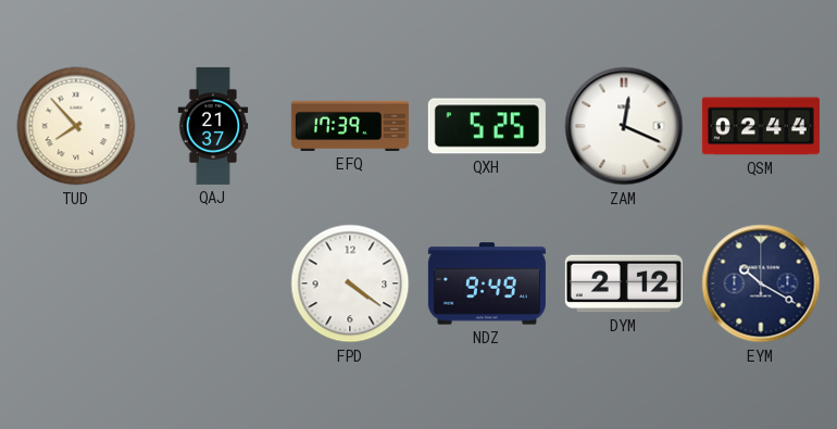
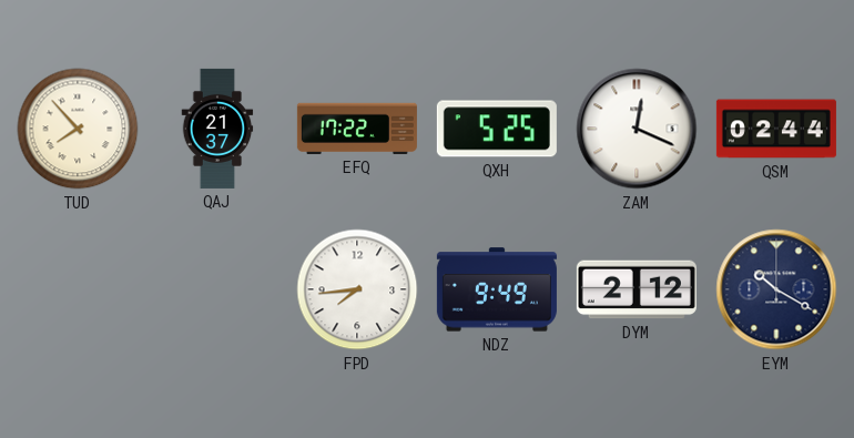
EFQ: 17:39 -> 17:22
FPD: 4:21 -> 7:44
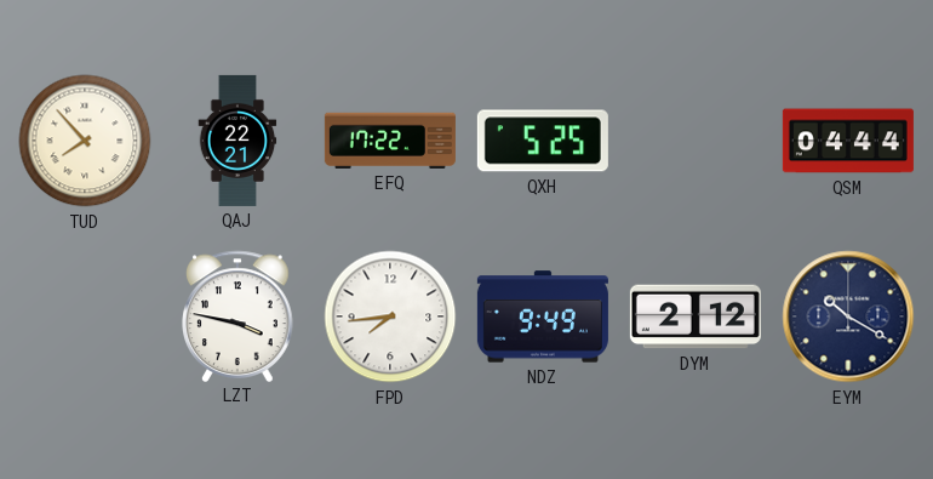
QAJ: 21:37 -> 22:21
ZAM: 12:19 -> none
QSM: 02:44 -> 04:44
LZT: none -> 3:47
